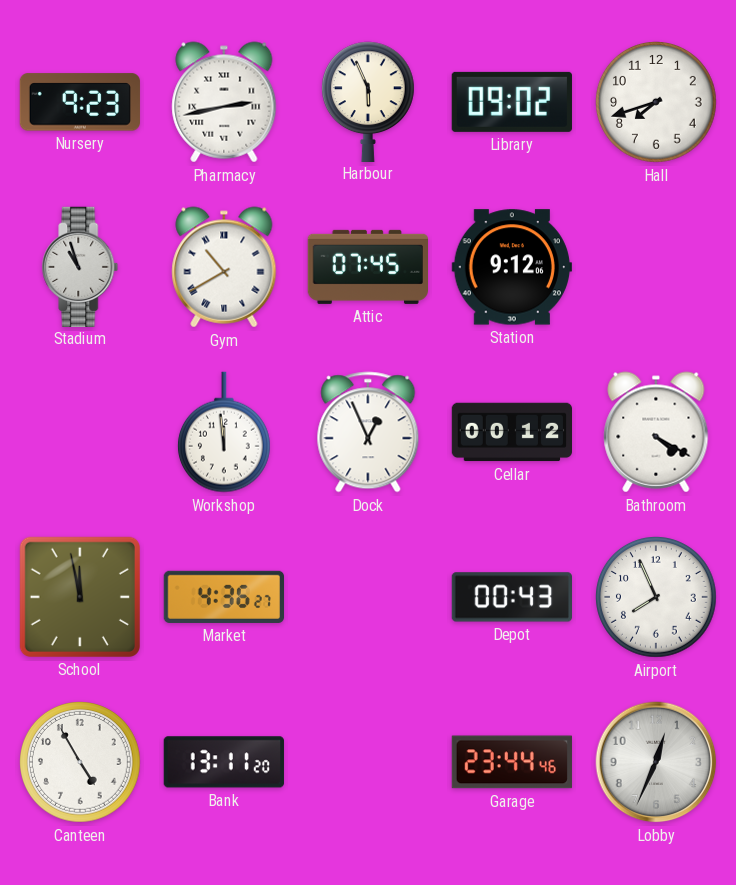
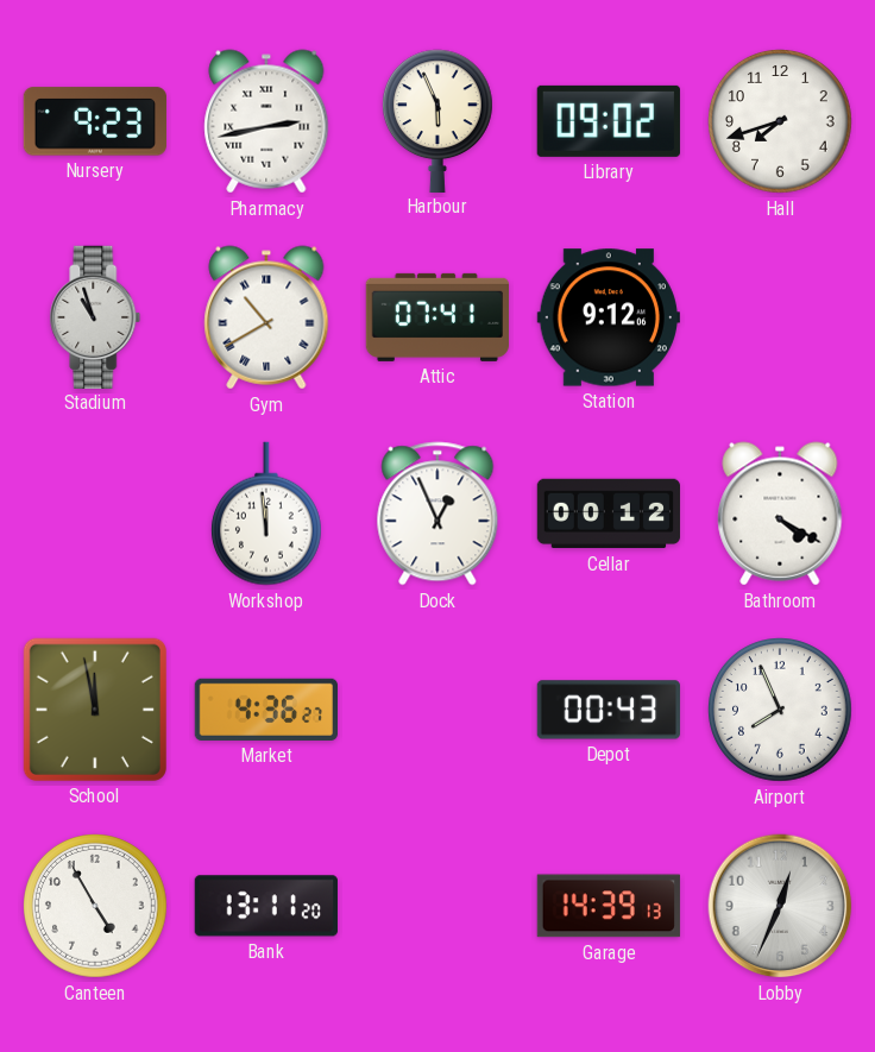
Attic: 07:45 -> 07:41
Garage: 23:44 -> 14:39
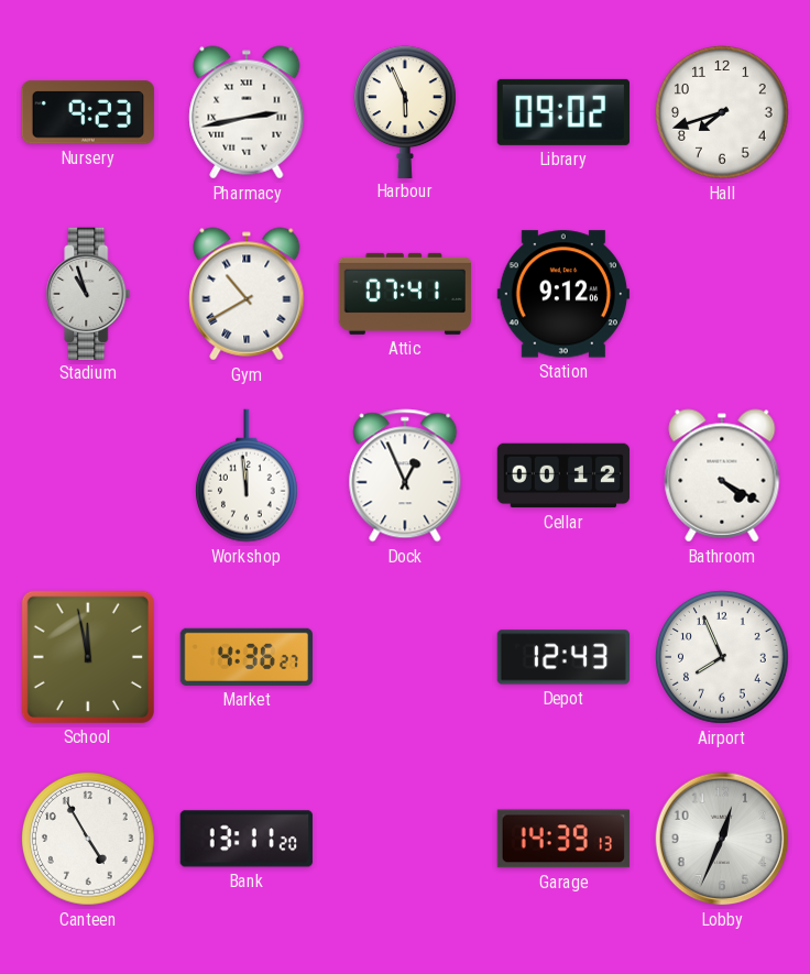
Depot: 00:43 -> 12:43
